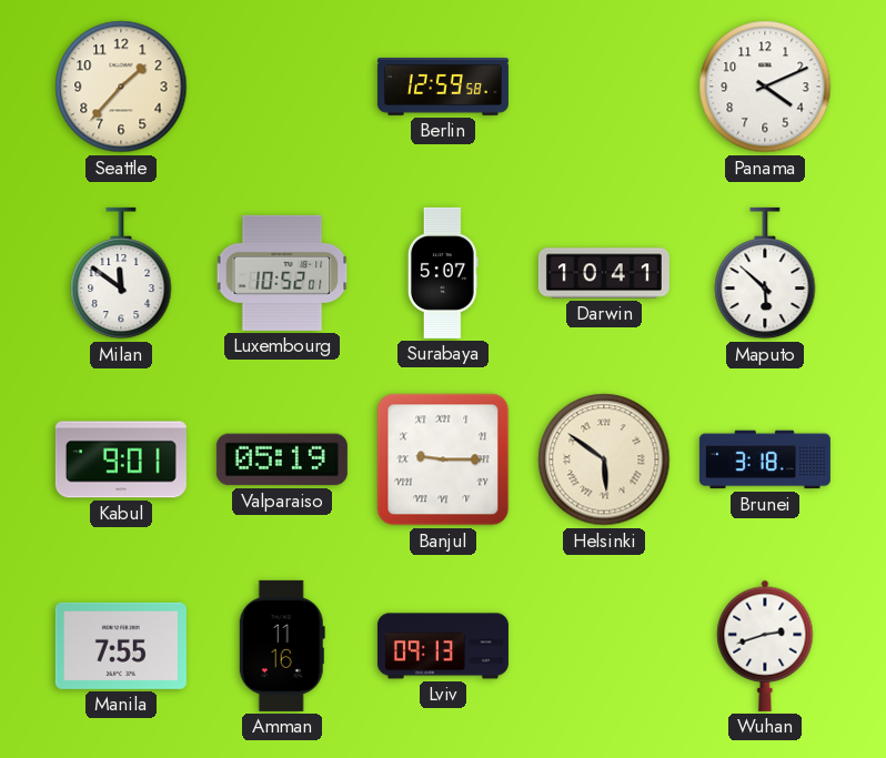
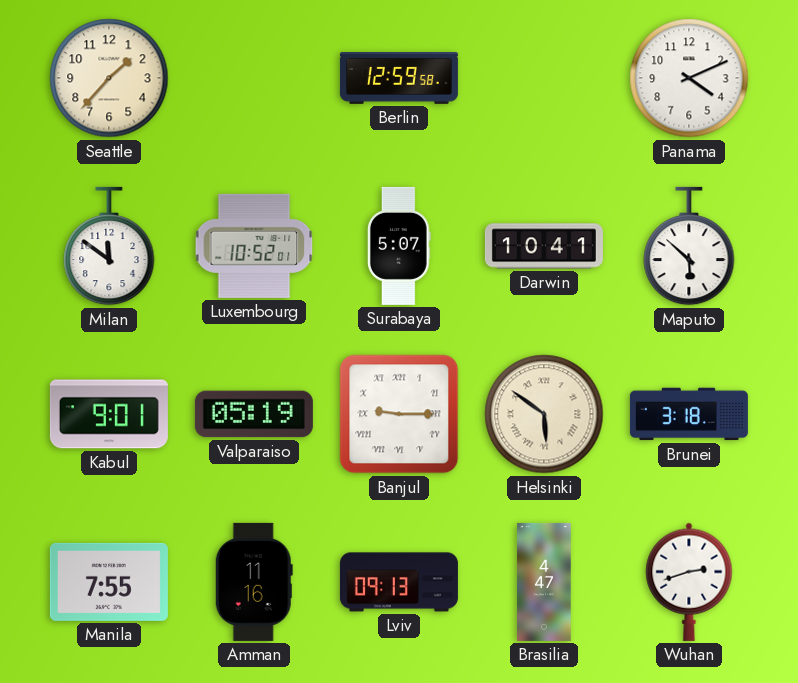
Brasilia: none -> 4:47
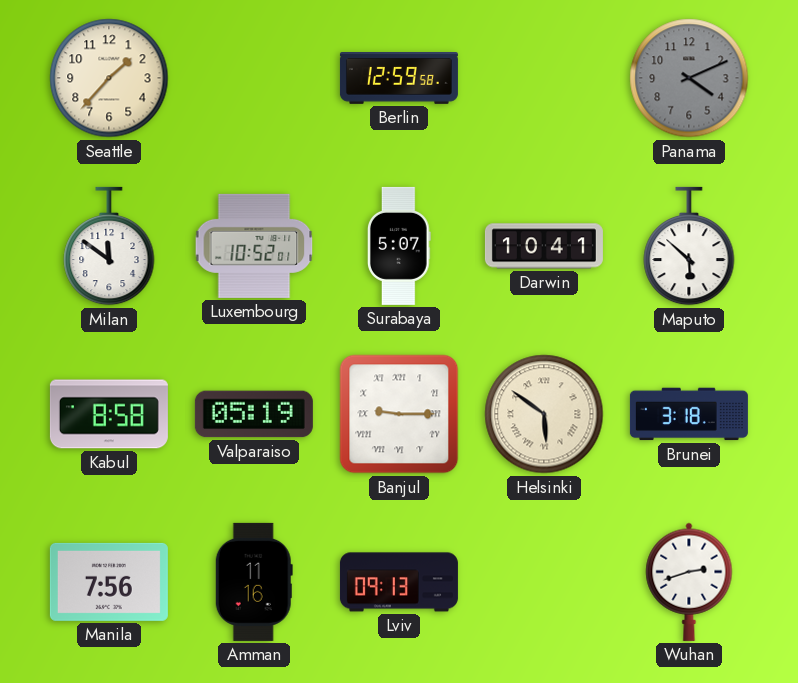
Panama dial: white -> grey
Kabul: 9:01 -> 8:58
Manila: 7:55 -> 7:56
Brasilia: 4:47 -> none
